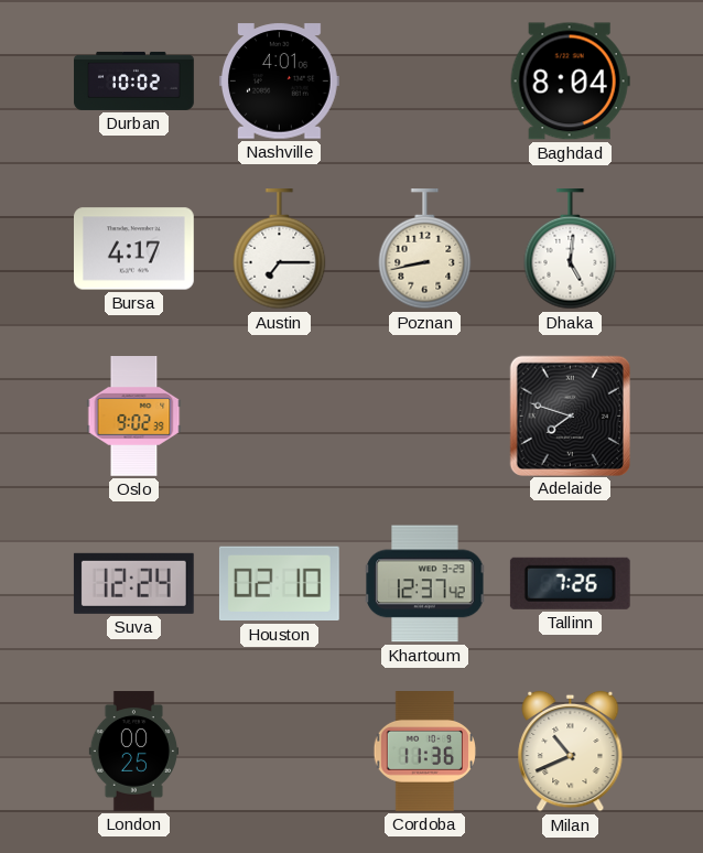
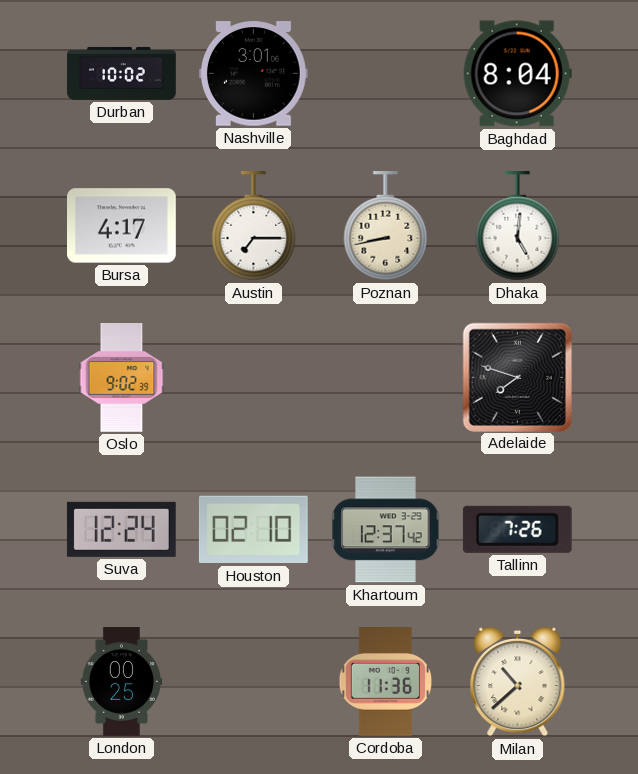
Nashville: 4:01 -> 3:01
Milan: 10:41 -> 10:38
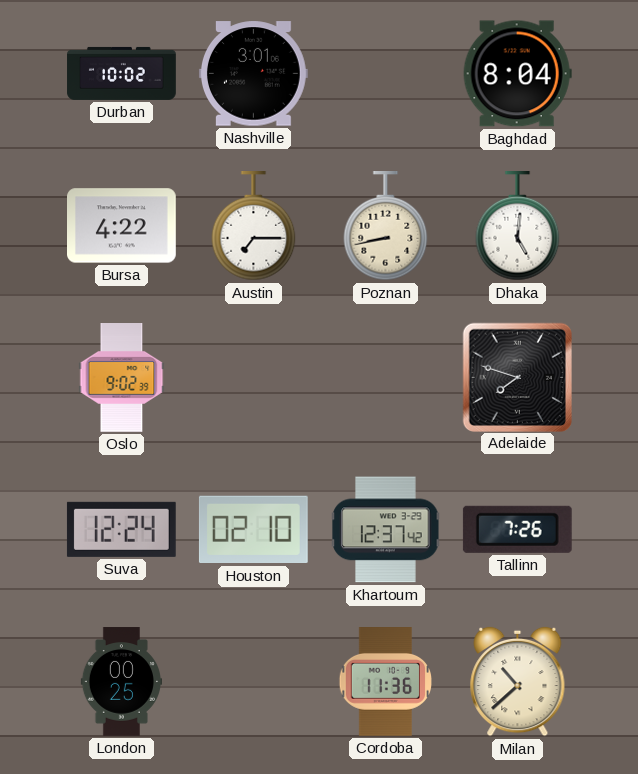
Bursa: 4:17 -> 4:22
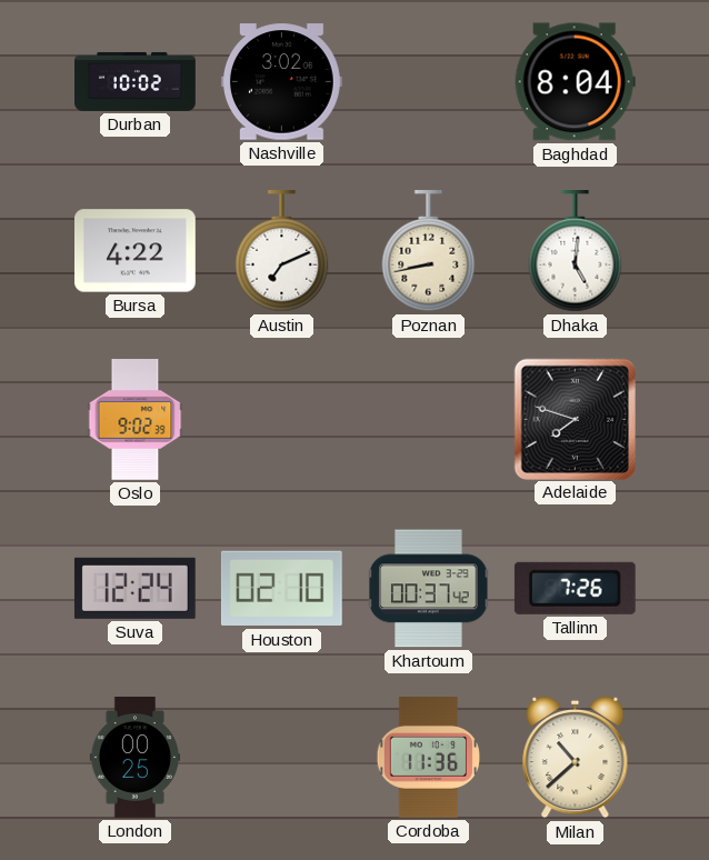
Nashville: 3:01 -> 3:02
Austin: 7:15 -> 7:11
Khartoum: 12:37 -> 00:37
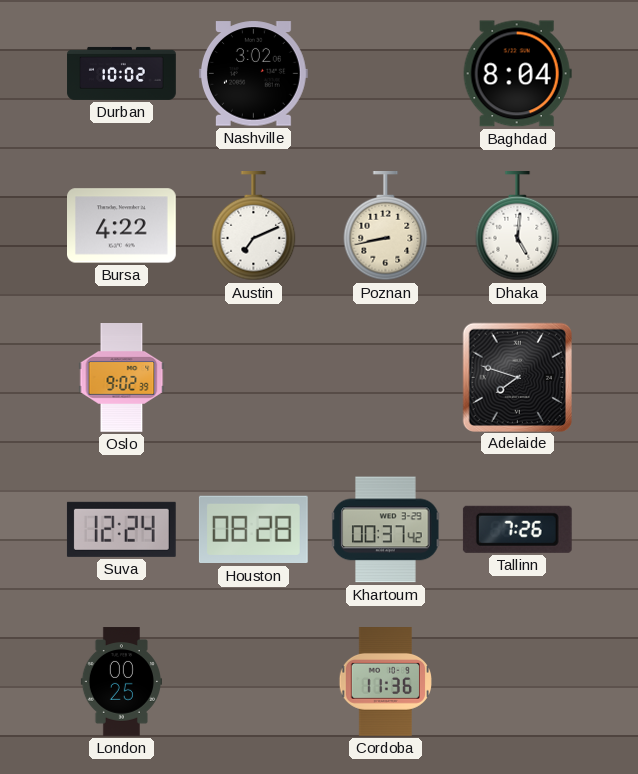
Houston: 02:10 -> 08:28
Milan: 10:38 -> none
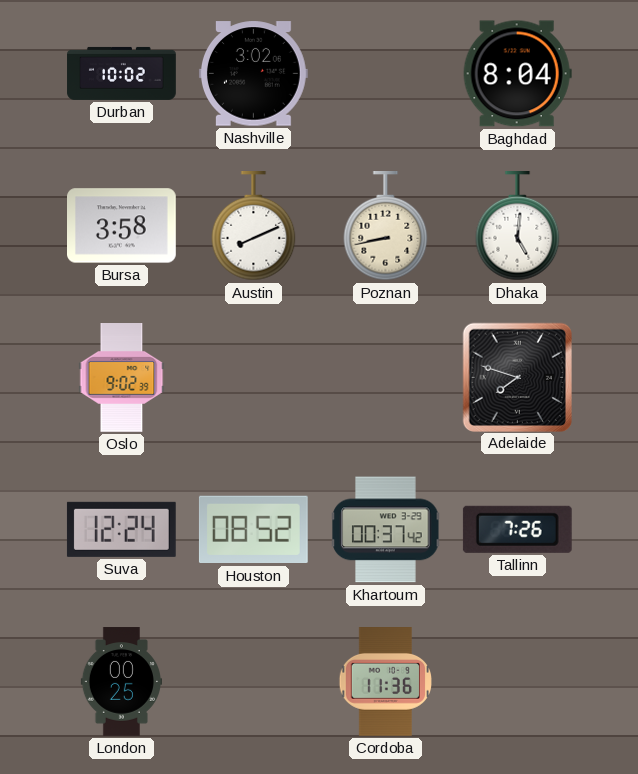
Bursa: 4:22 -> 3:58
Austin: 7:11 -> 8:11
Houston: 08:28 -> 08:52
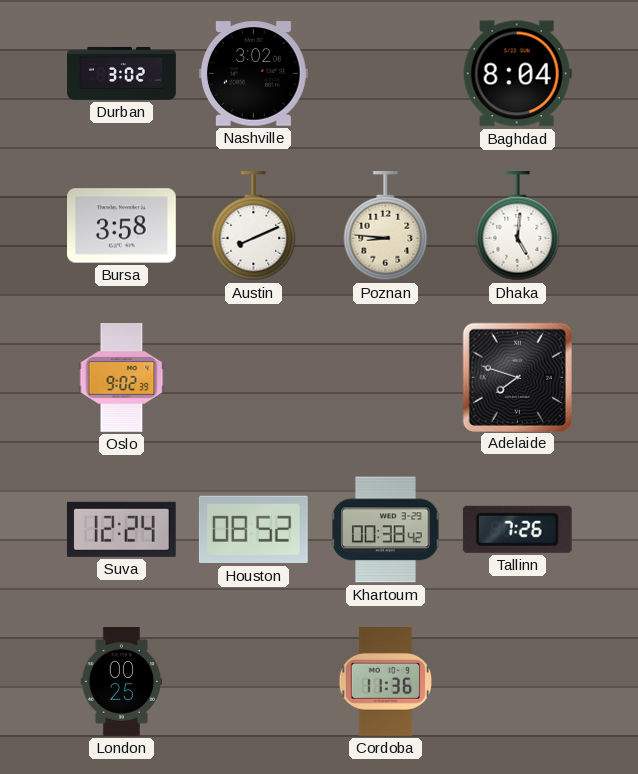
Durban: 10:02 -> 3:02
Poznan: 8:43 -> 8:46
Khartoum: 00:37 -> 00:38
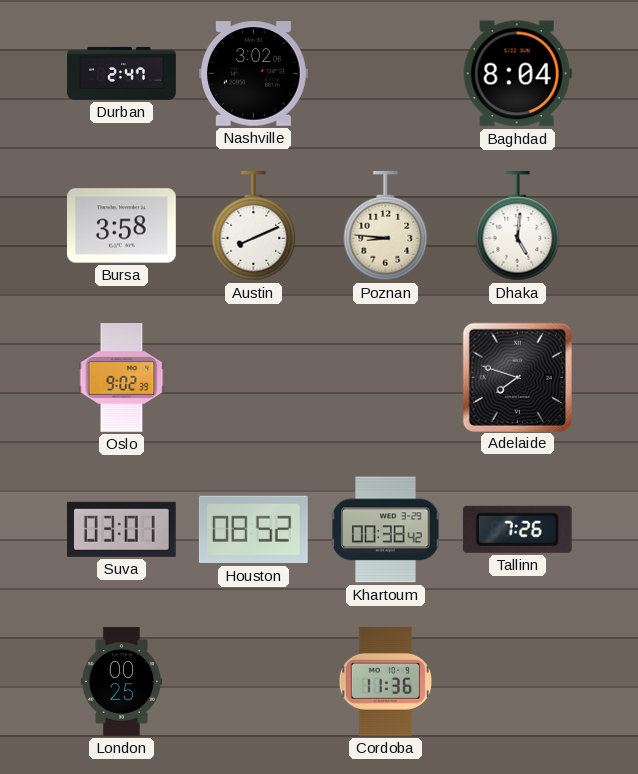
Durban: 3:02 -> 2:47
Suva: 12:24 -> 03:01
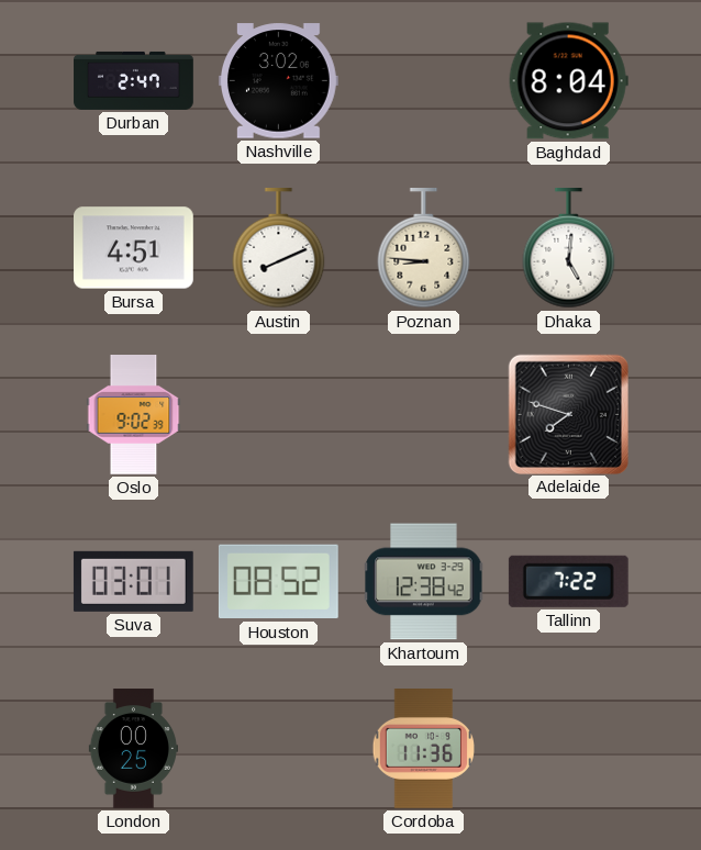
Bursa: 3:58 -> 4:51
Khartoum: 00:38 -> 12:38
Tallinn: 7:26 -> 7:22
